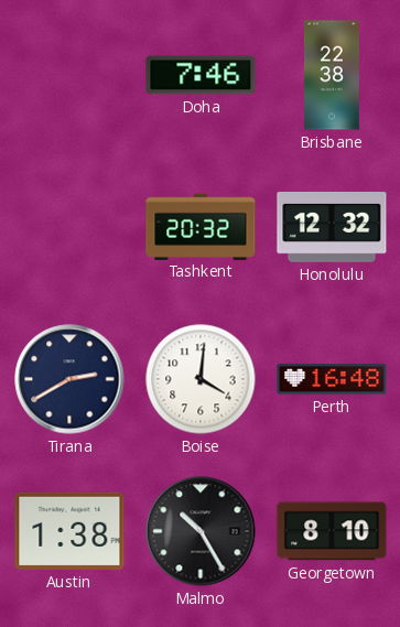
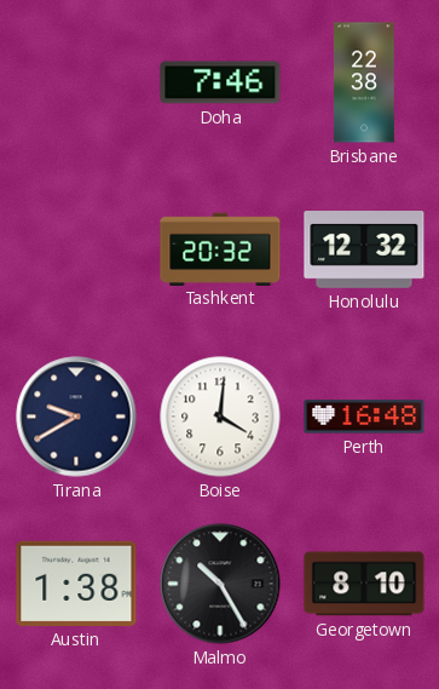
Tirana: 2:40 -> 9:40
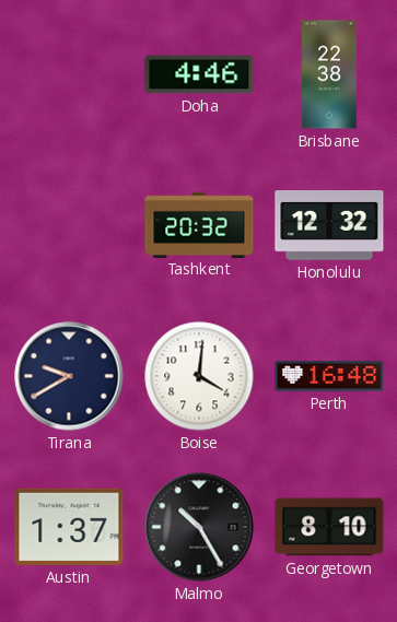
Doha: 7:46 -> 4:46
Austin: 1:38 -> 1:37
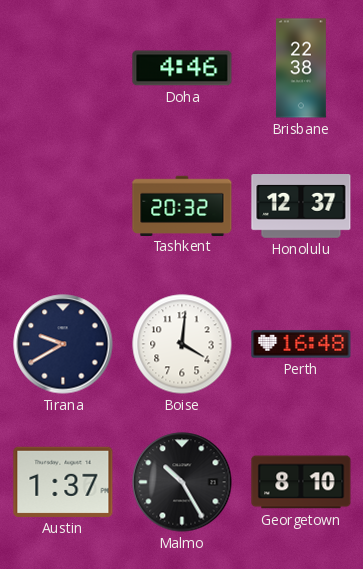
Honolulu: 12:32 -> 12:37
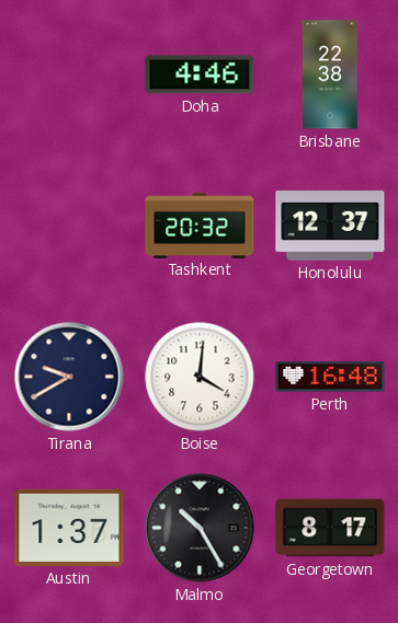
Georgetown: 8:10 -> 8:17
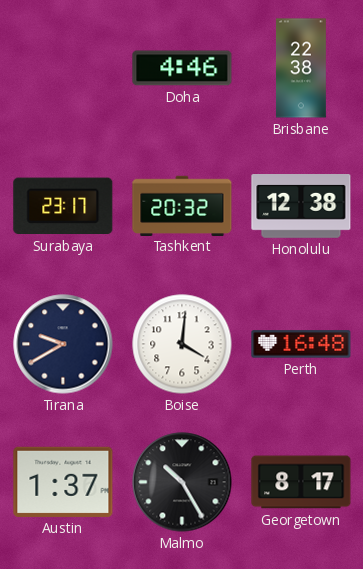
Surabaya: none -> 23:17
Honolulu: 12:37 -> 12:38
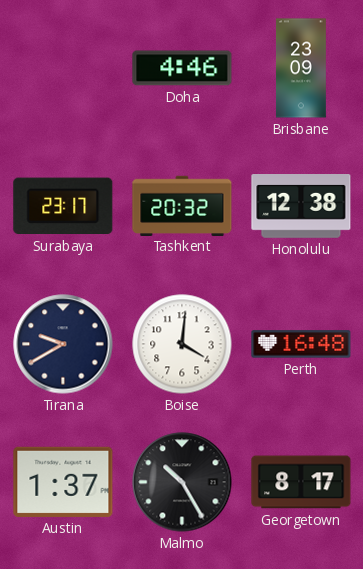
Brisbane: 22:38 -> 23:09
